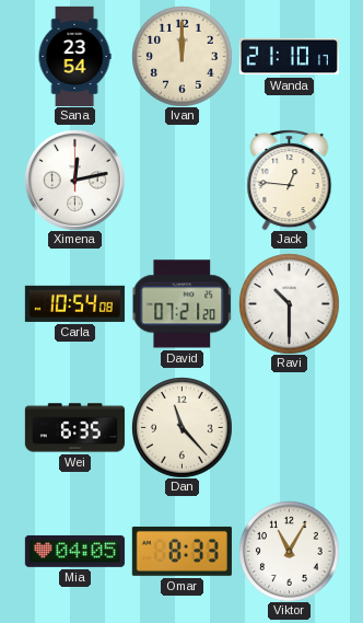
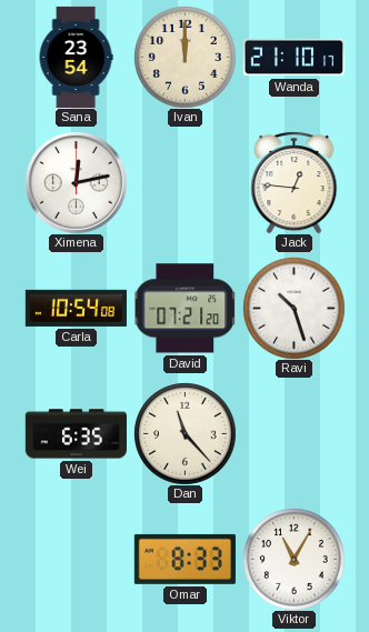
Ravi: 10:30 -> 10:27
Mia: 04:05 -> none
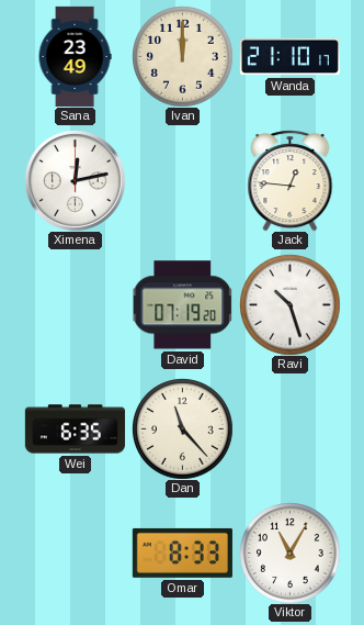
Sana: 23:54 -> 23:49
Carla: 10:54 -> none
David: 07:21 -> 07:19
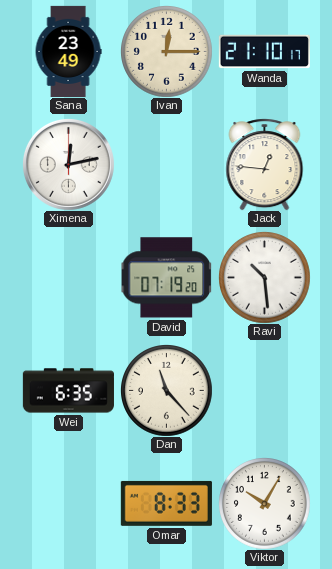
Ivan: 12:00 -> 12:15
Ravi: 10:27 -> 10:29
Viktor: 11:05 -> 10:05
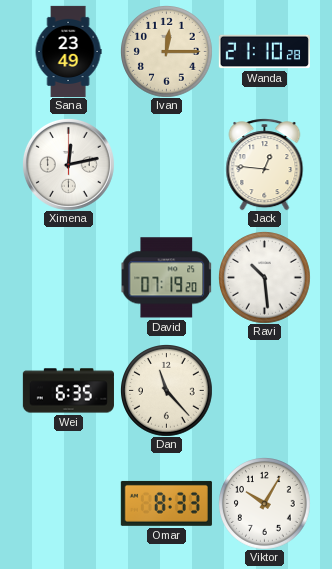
Wanda: 21:10:17 -> 21:10:28
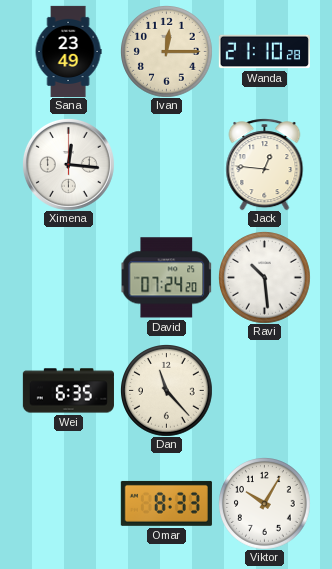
Ximena: 12:13 -> 12:16
David: 07:19 -> 07:24
